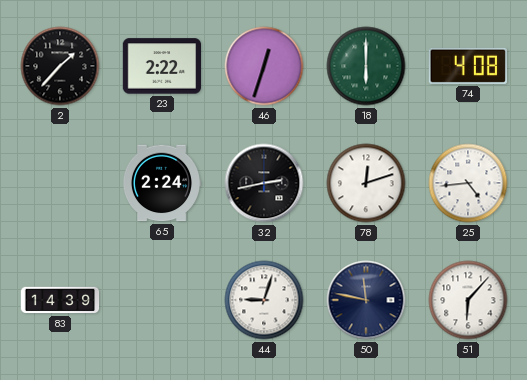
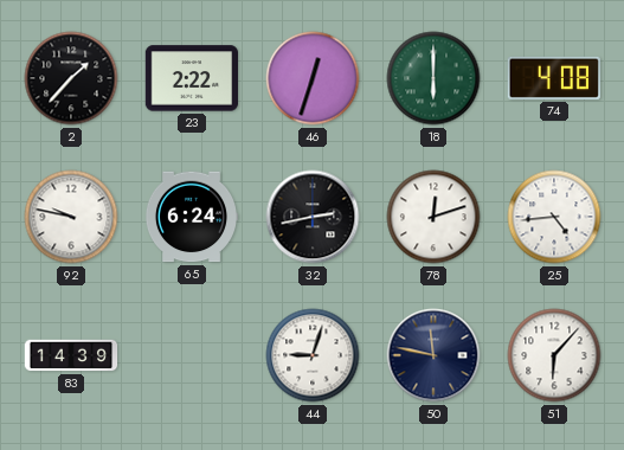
92: none -> 9:47
65: 2:24 -> 6:24
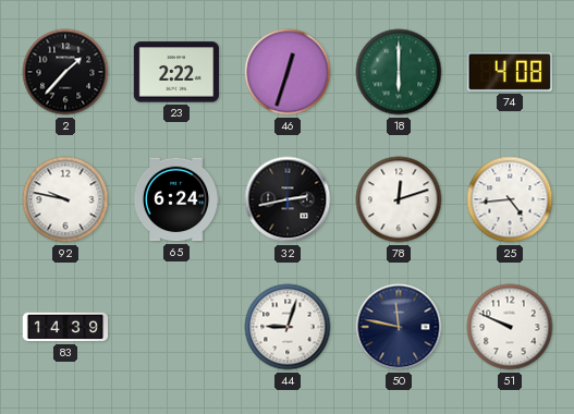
51: 6:07 -> 9:49
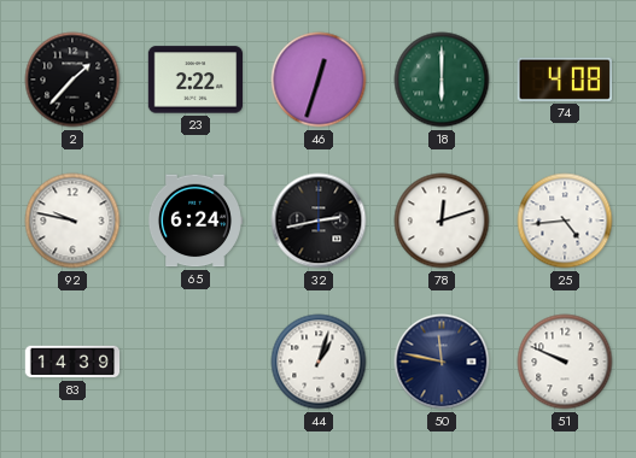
44: 9:03 -> 1:03
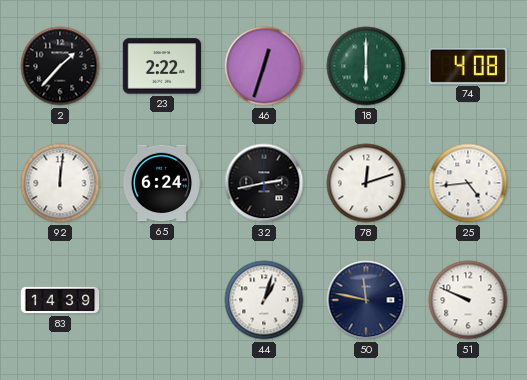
92: 9:47 -> 12:01
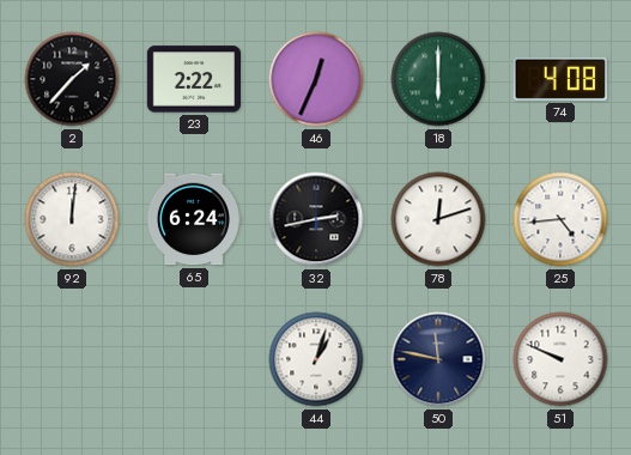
46: 12:33 -> 12:34
83: 14:39 -> none
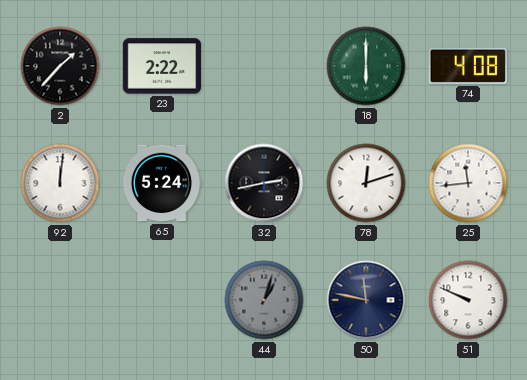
46: 12:34 -> none
65: 6:24 -> 5:24
25: 4:44 -> 11:44
44 dial: white -> grey
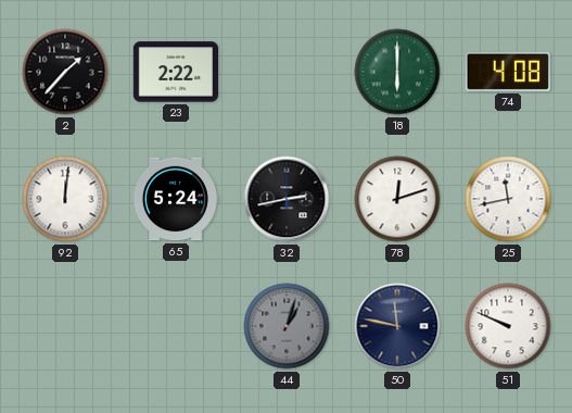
25: 11:44 -> 11:43
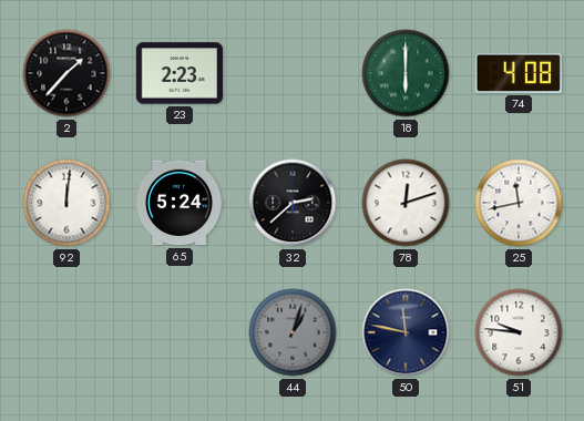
23: 2:22 -> 2:23
32: 2:43 -> 2:38
51: 9:49 -> 9:46
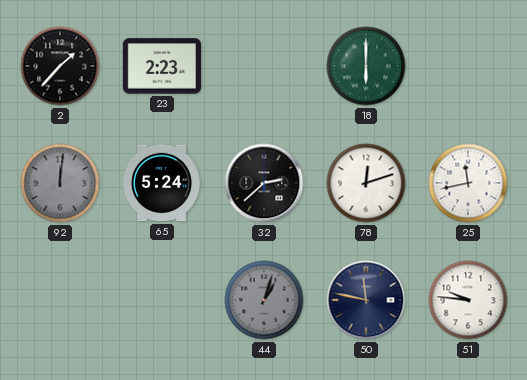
74: 4:08 -> none
92 dial: white -> grey
